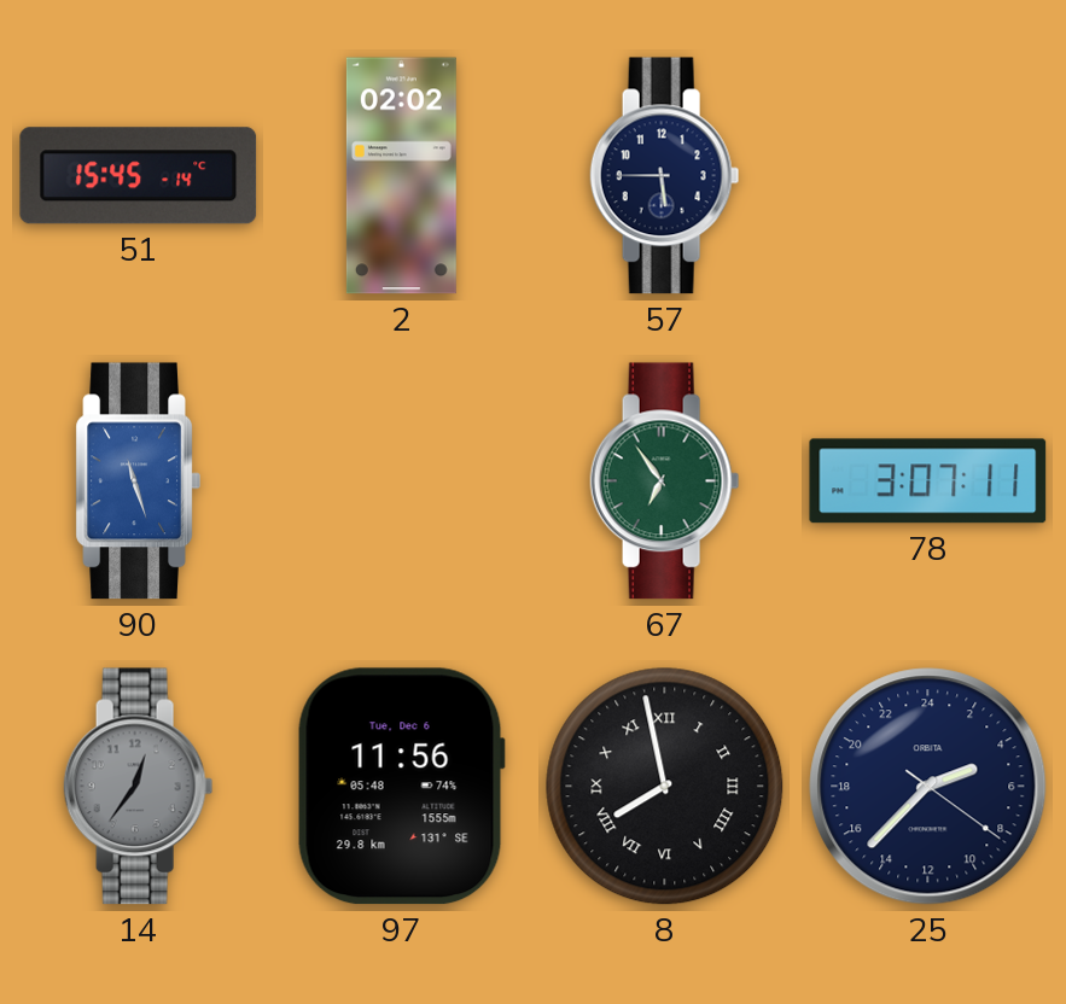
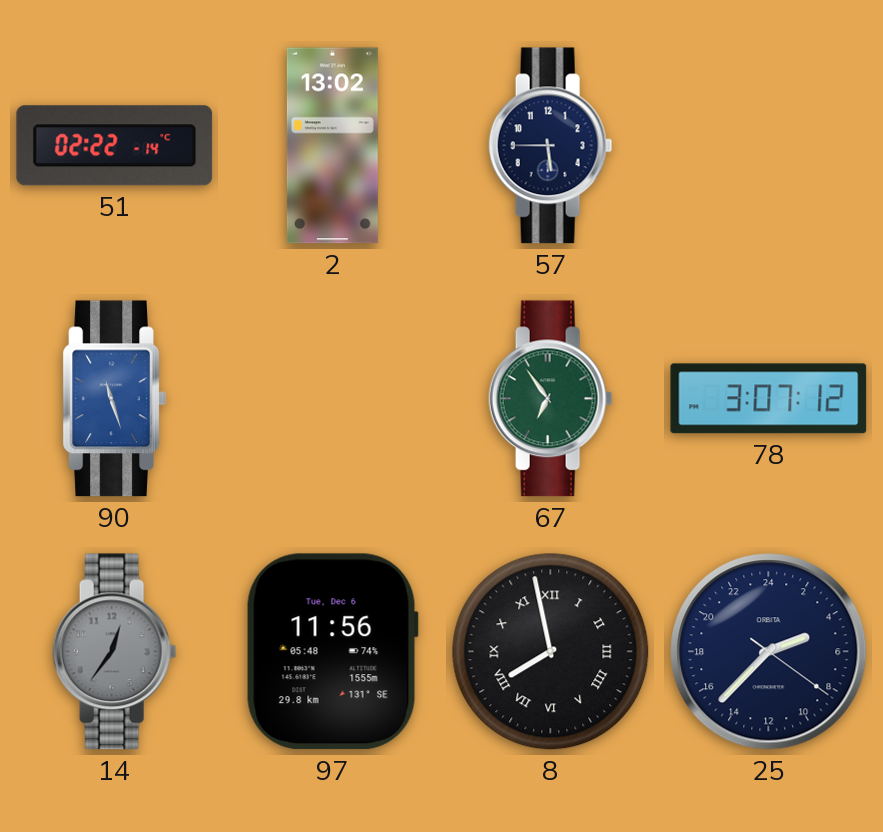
51: 15:45 -> 02:22
2: 02:02 -> 13:02
78: 3:07:11 -> 3:07:12
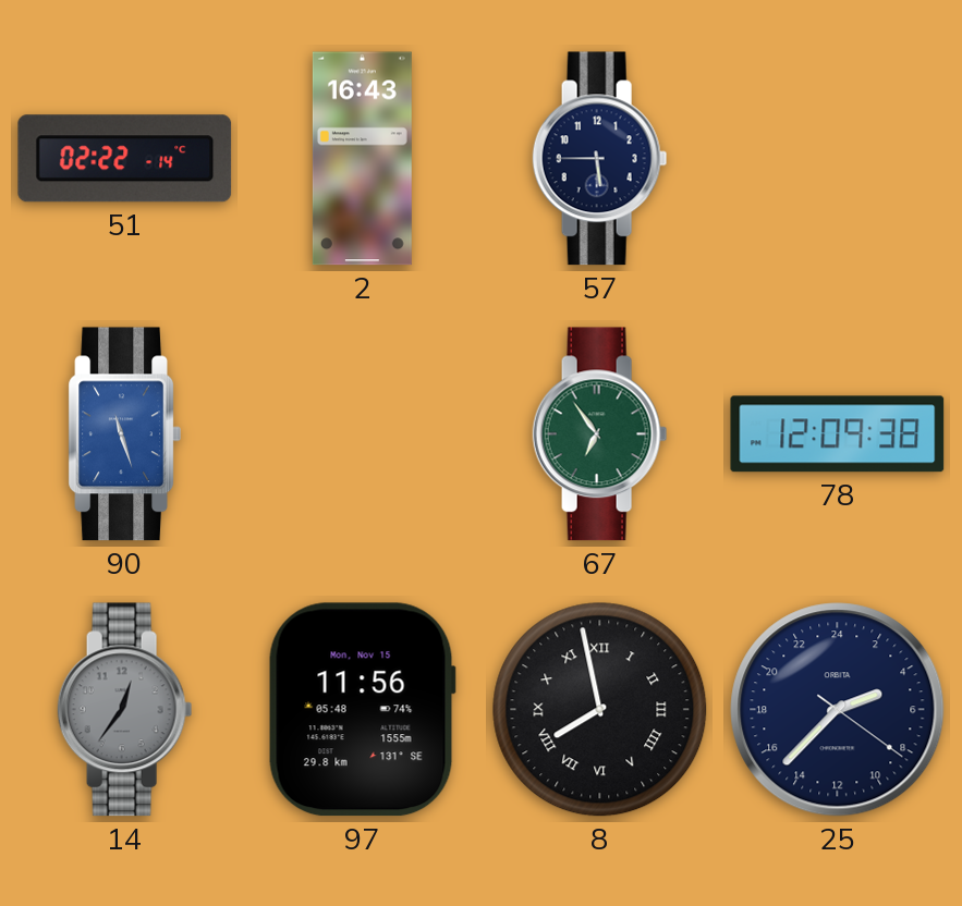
2: 13:02 -> 16:43
78: 3:07 -> 12:09
97 date: Tue, Dec 6 -> Mon, Nov 15
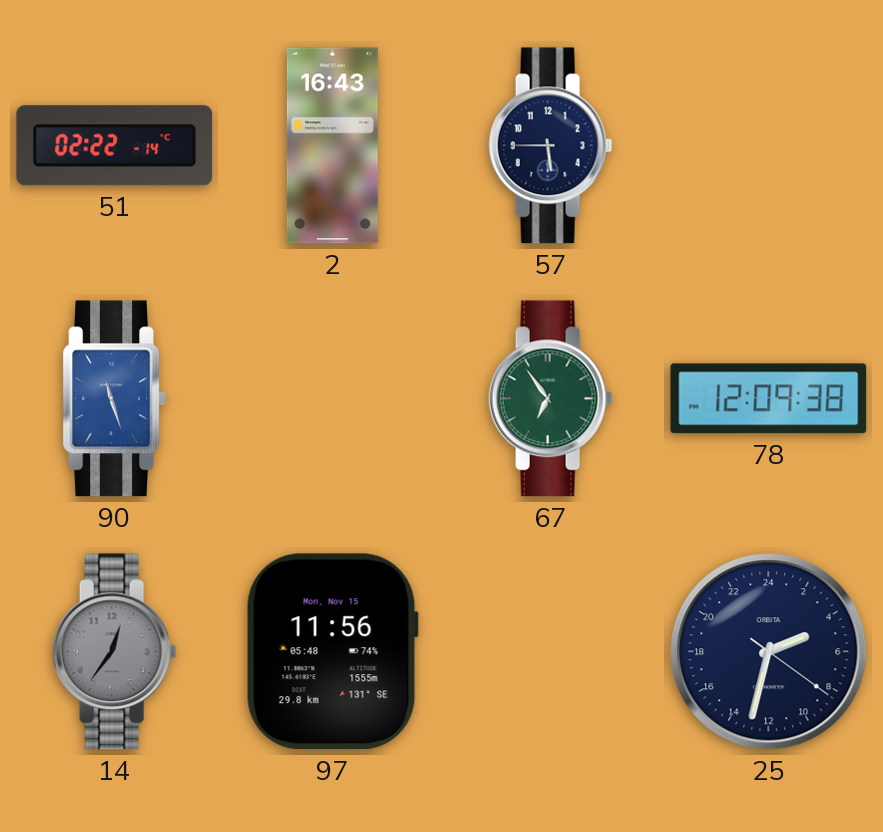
8: 7:58 -> none
25: 4:37 -> 4:32
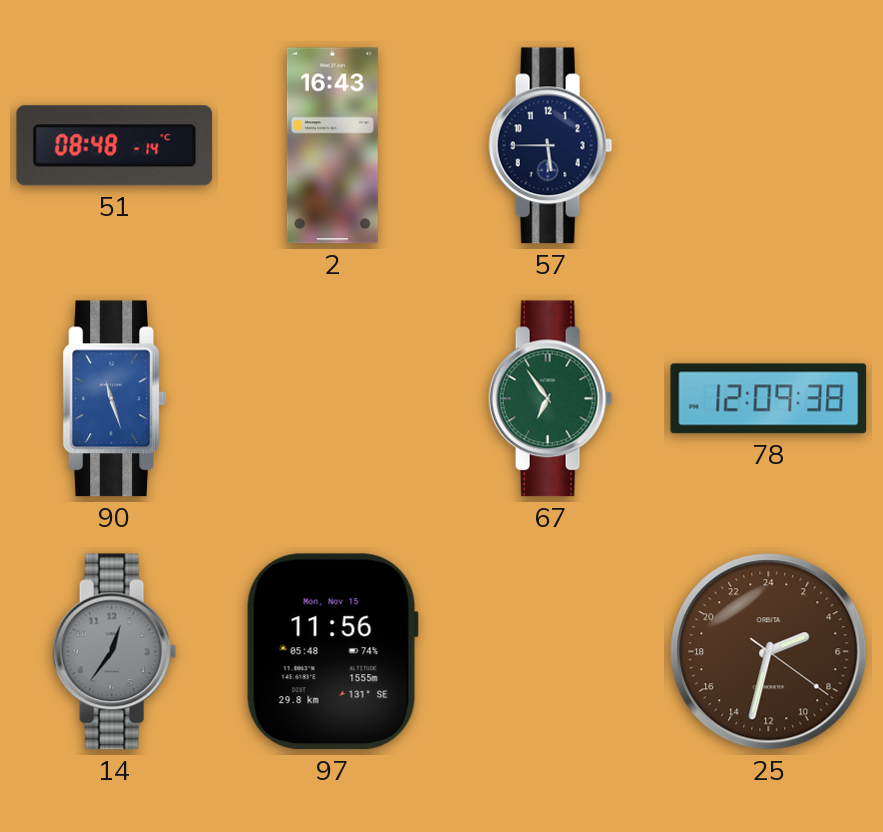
51: 02:22 -> 08:48
25 dial: navy -> brown
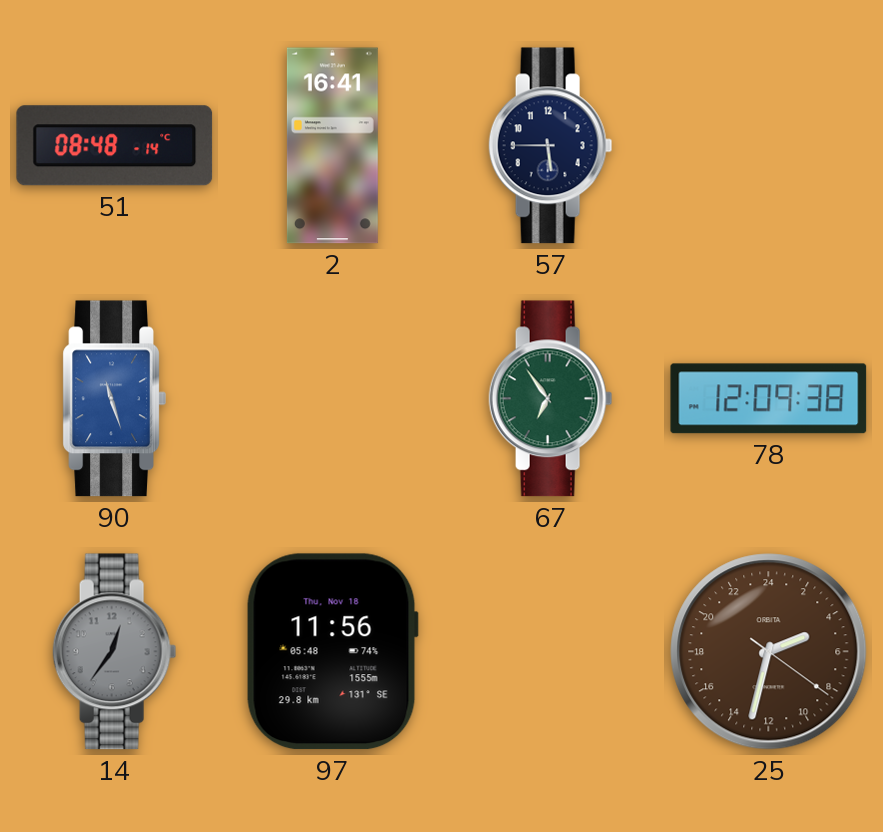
2: 16:43 -> 16:41
97 date: Mon, Nov 15 -> Thu, Nov 18
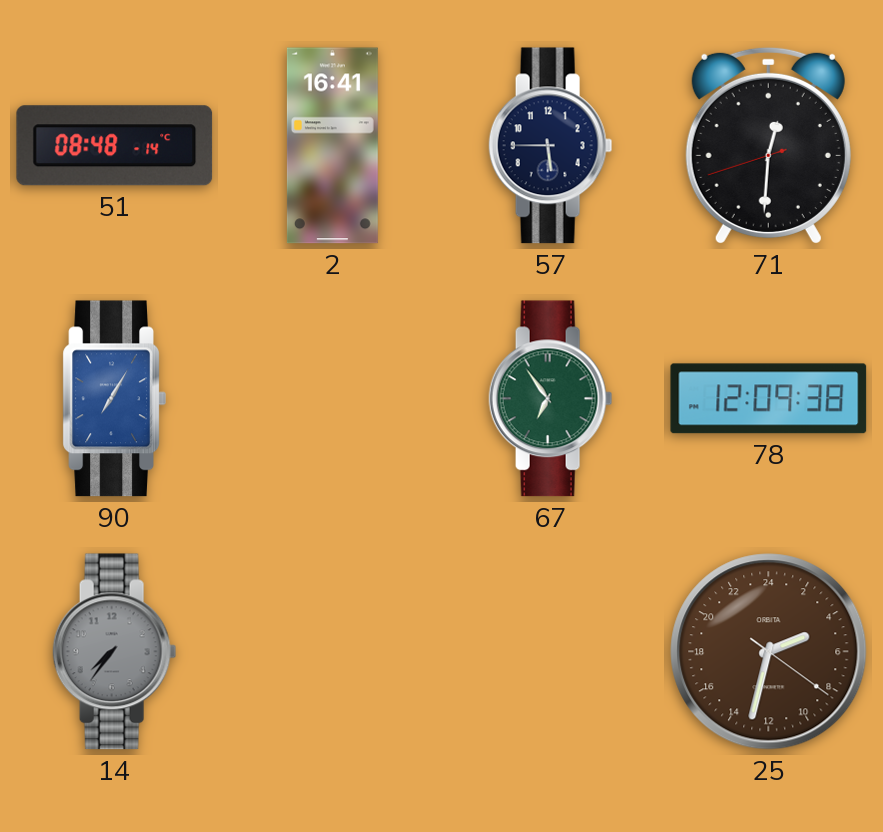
71: none -> 12:30
90: 11:27 -> 7:05
14: 12:36 -> 7:36
97: 11:56 -> none
